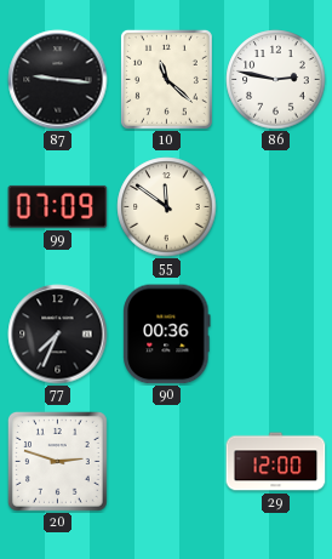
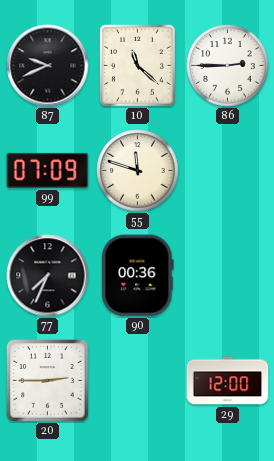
87: 9:16 -> 9:41
86: 2:47 -> 2:45
55: 11:51 -> 11:48
20: 2:48 -> 2:45
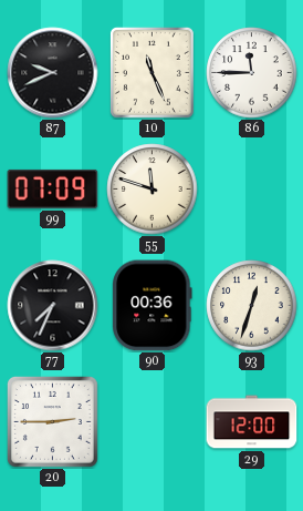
10: 11:22 -> 11:26
86: 2:45 -> 11:45
93: none -> 12:33
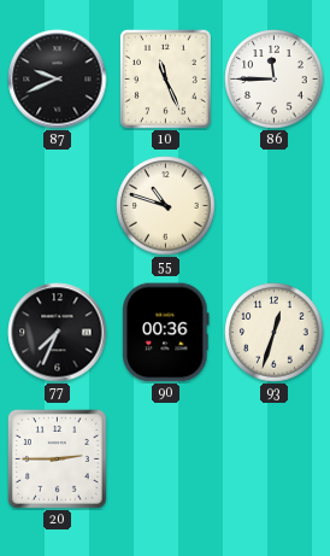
99: 07:09 -> none
55: 11:48 -> 10:48
29: 12:00 -> none
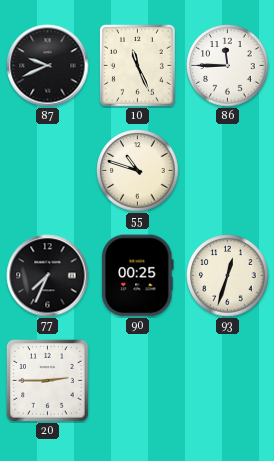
90: 00:36 -> 00:25
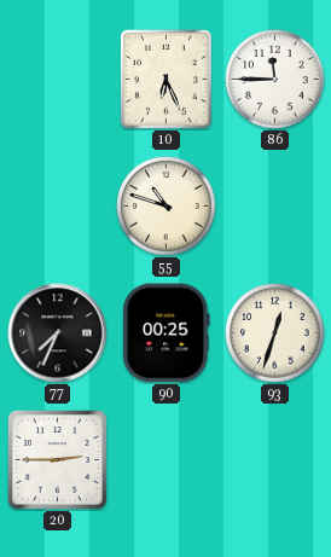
87: 9:41 -> none
10: 11:26 -> 6:26
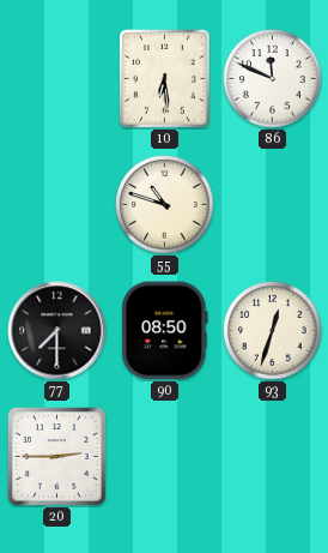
10: 6:26 -> 6:29
86: 11:45 -> 11:49
77: 7:34 -> 7:30
90: 00:25 -> 08:50
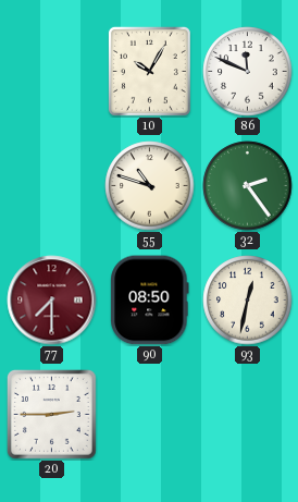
10: 6:29 -> 10:05
32: none -> 2:24
77 dial: black -> burgundy
93: 12:33 -> 12:32
